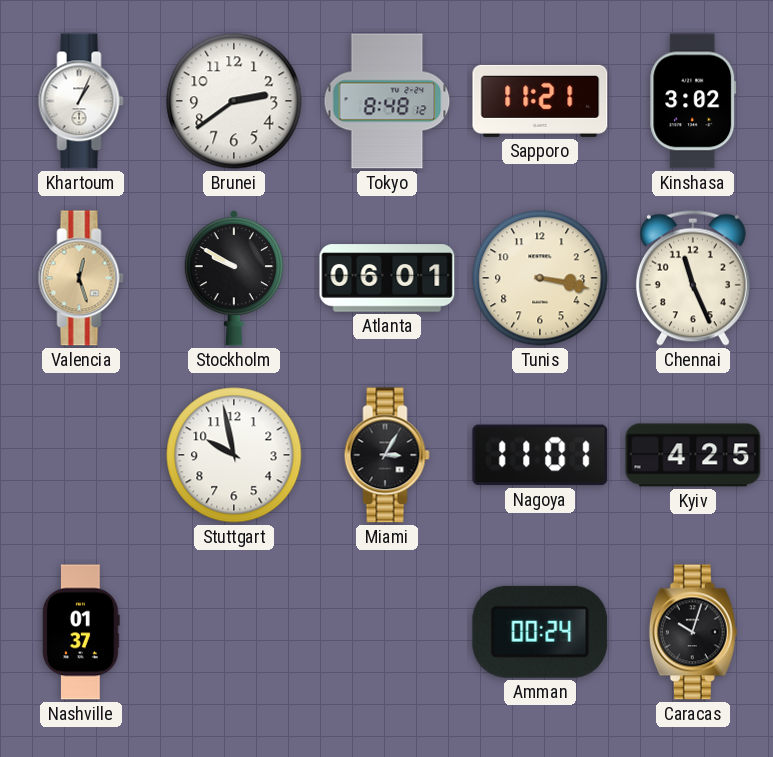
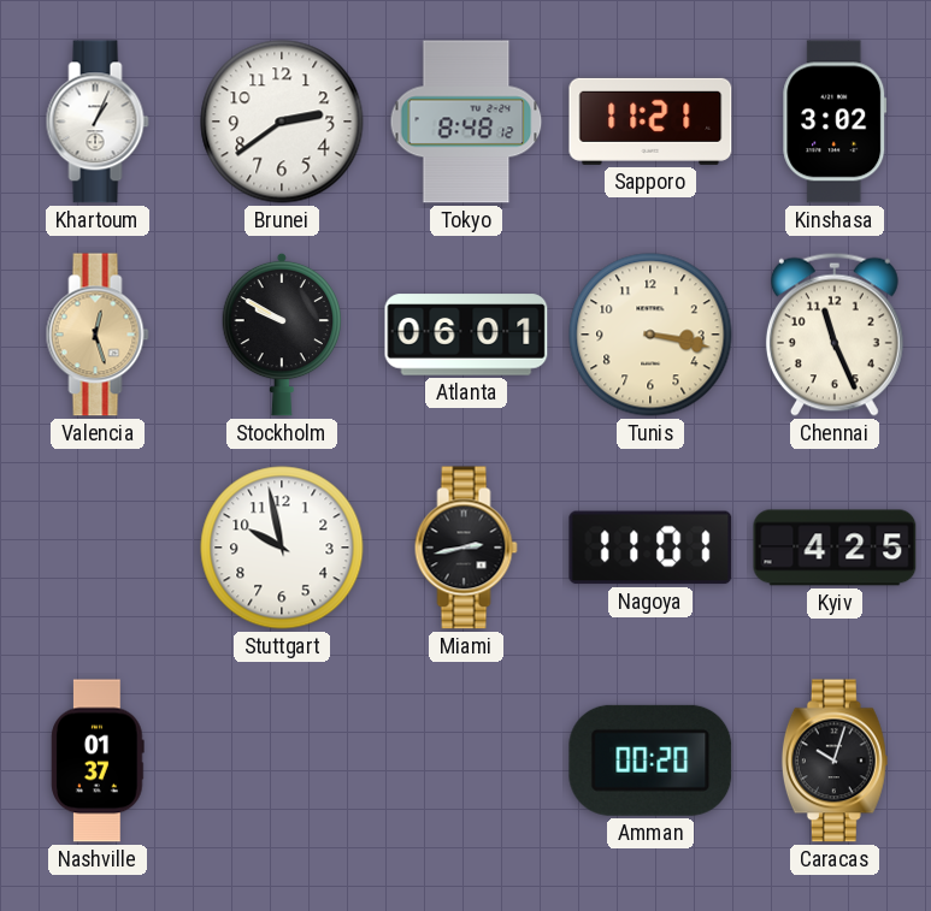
Miami: 3:05 -> 2:43
Amman: 00:24 -> 00:20
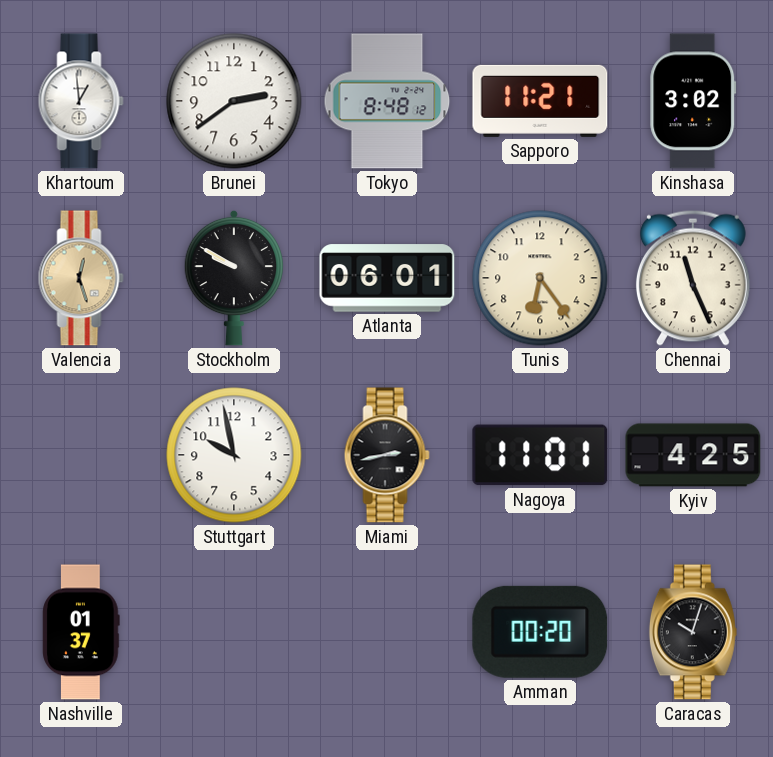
Khartoum: 1:04 -> 12:59
Tunis: 3:17 -> 6:24
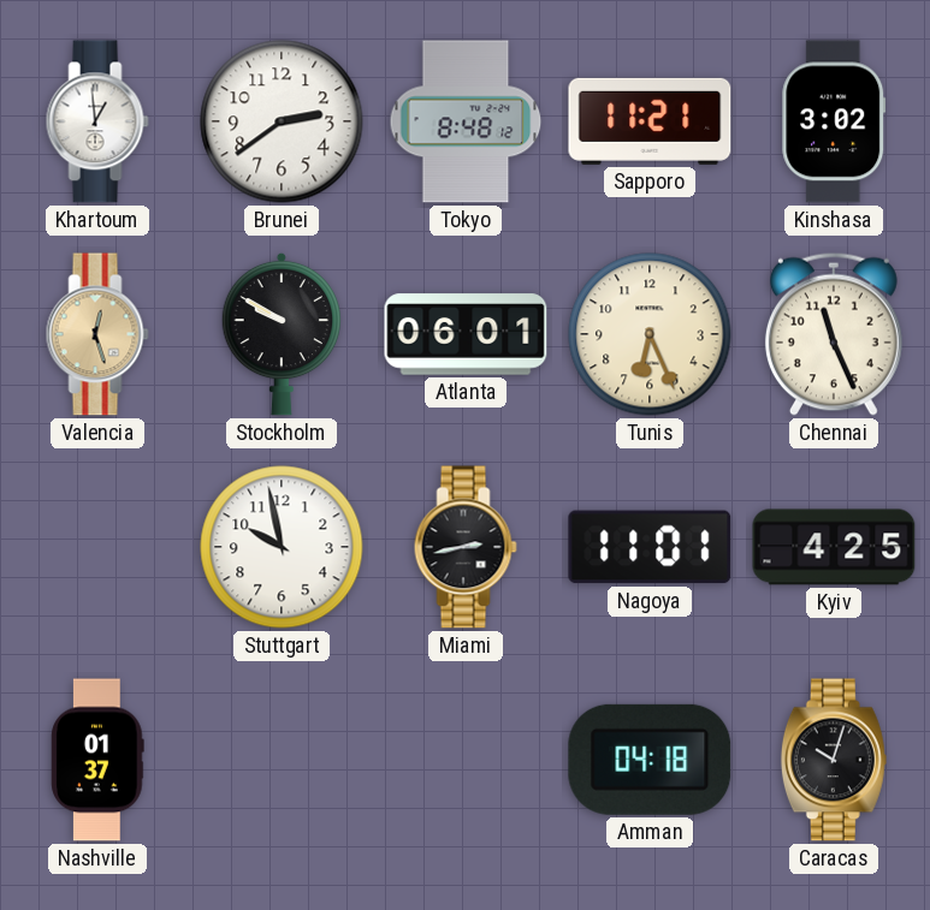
Tunis: 6:24 -> 6:26
Amman: 00:20 -> 04:18
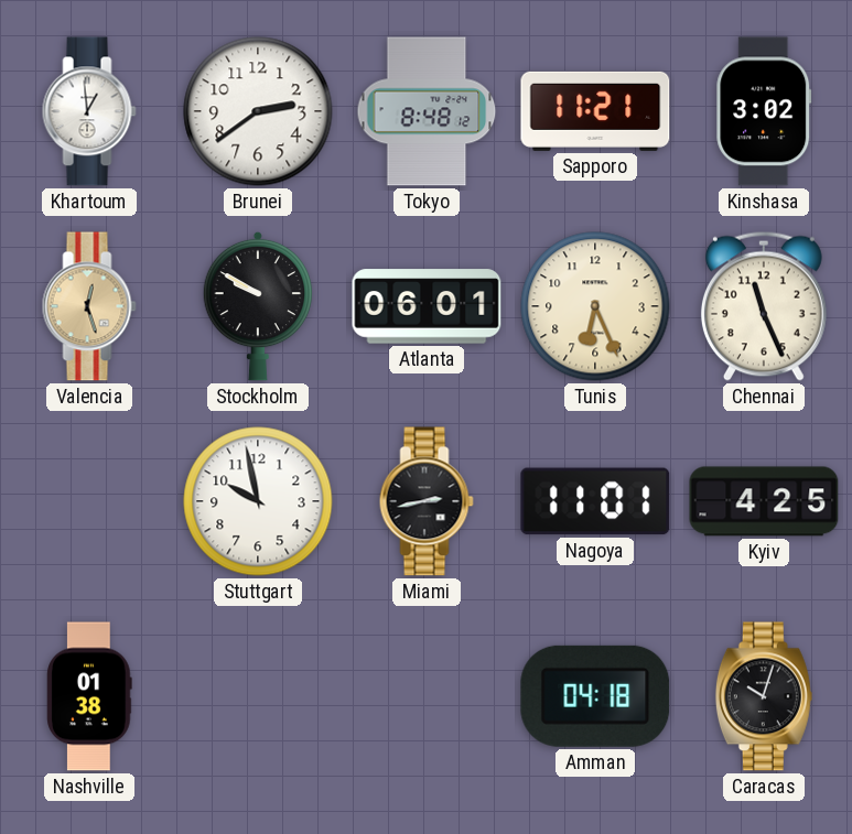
Nashville: 01:37 -> 01:38
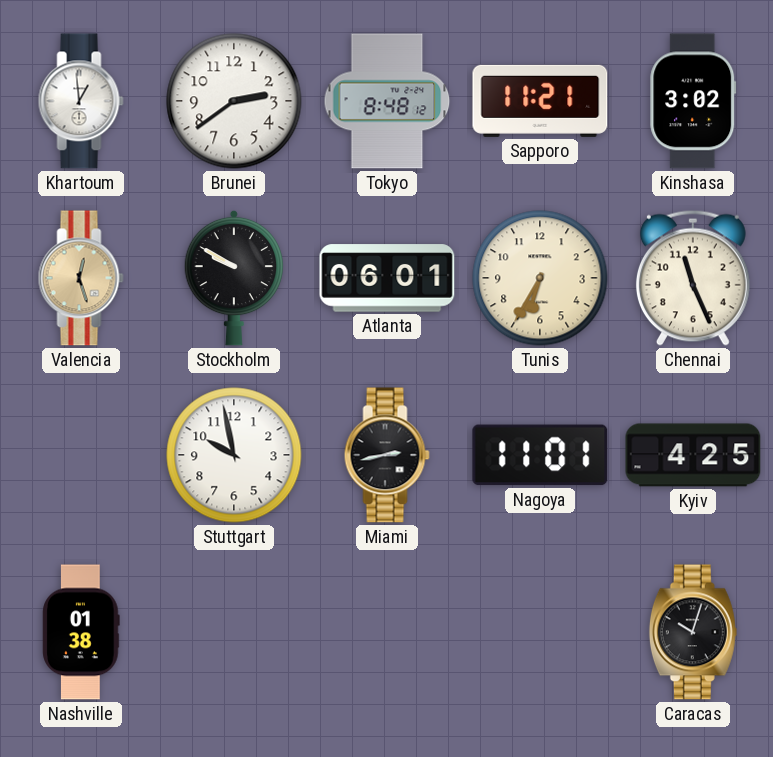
Tunis: 6:26 -> 6:35
Amman: 04:18 -> none
